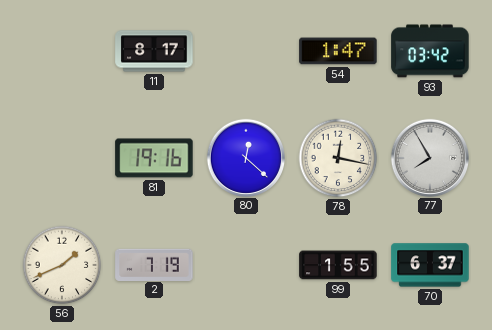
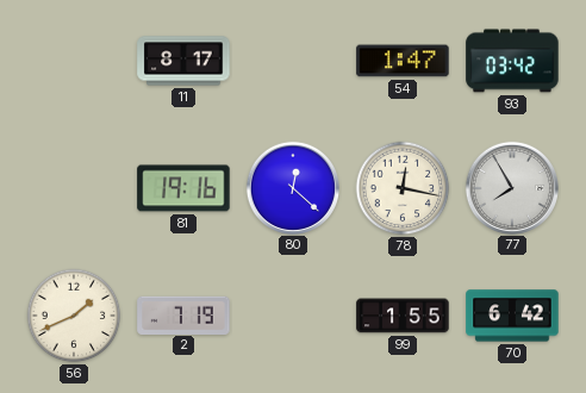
70: 6:37 -> 6:42
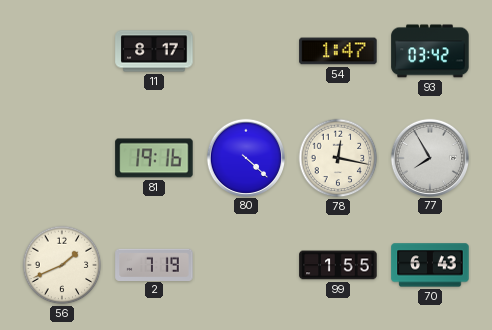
80: 12:22 -> 4:22
70: 6:42 -> 6:43
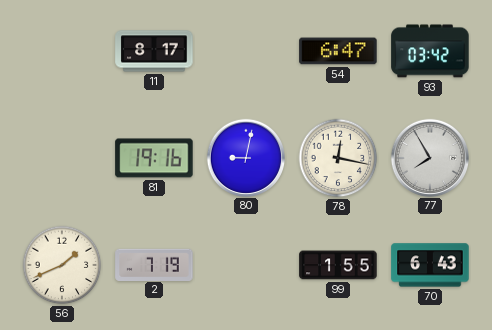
54: 1:47 -> 6:47
80: 4:22 -> 9:02
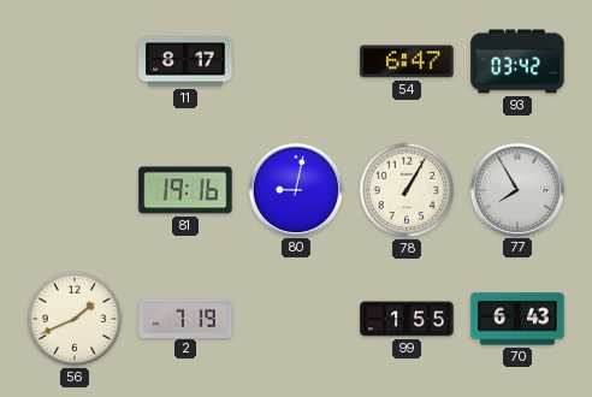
78: 12:17 -> 1:05
